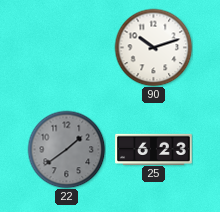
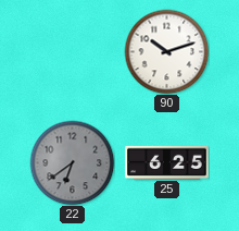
22: 1:39 -> 6:39
25: 6:23 -> 6:25
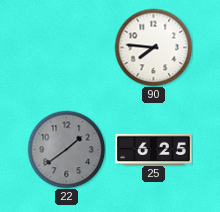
90: 10:12 -> 7:46
22: 6:39 -> 1:39
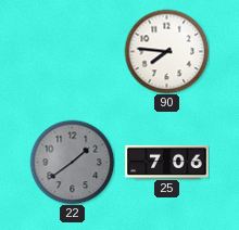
25: 6:25 -> 7:06
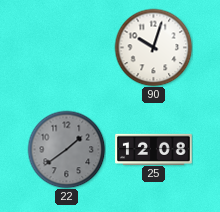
90: 7:46 -> 10:03
25: 7:06 -> 12:08
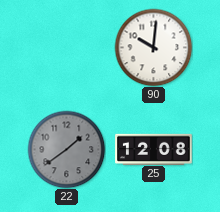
90: 10:03 -> 10:01
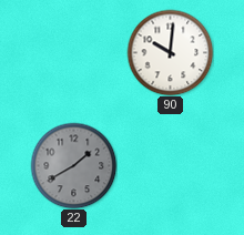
22: 1:39 -> 1:40
25: 12:08 -> none
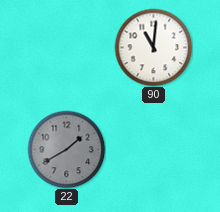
90: 10:01 -> 11:01
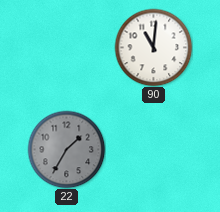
22: 1:40 -> 1:35
